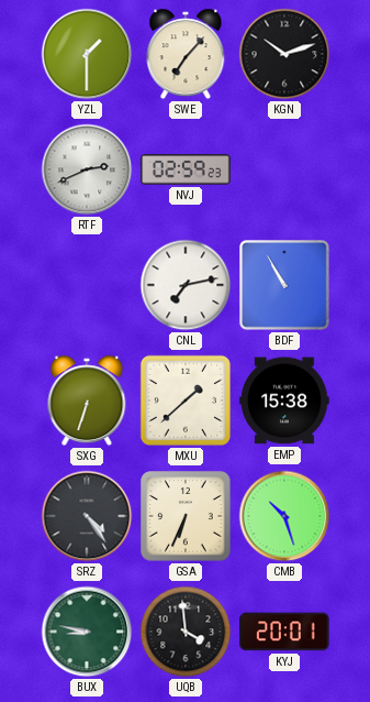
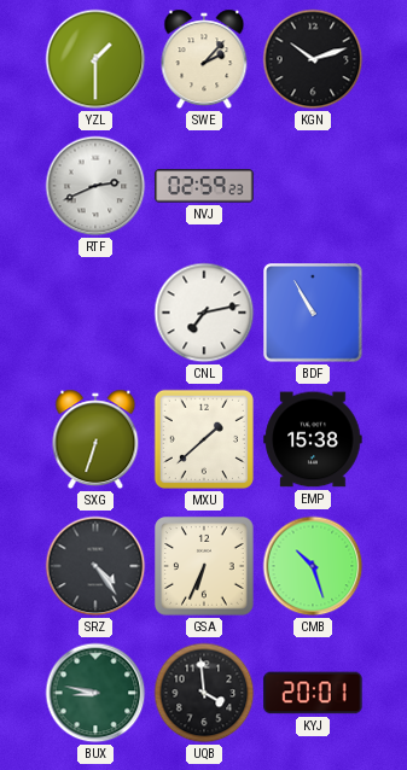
SWE: 7:07 -> 2:07
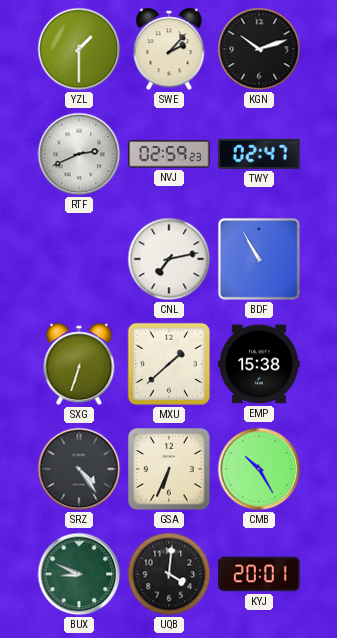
TWY: none -> 02:47
CMB: 10:27 -> 10:25
BUX: 8:47 -> 8:49
UQB: 3:59 -> 4:01
